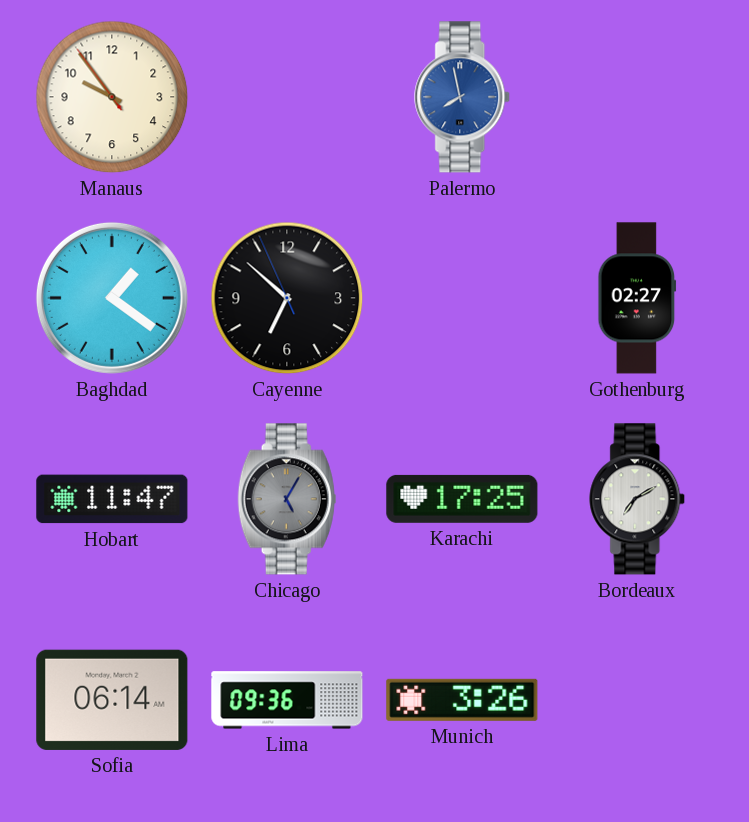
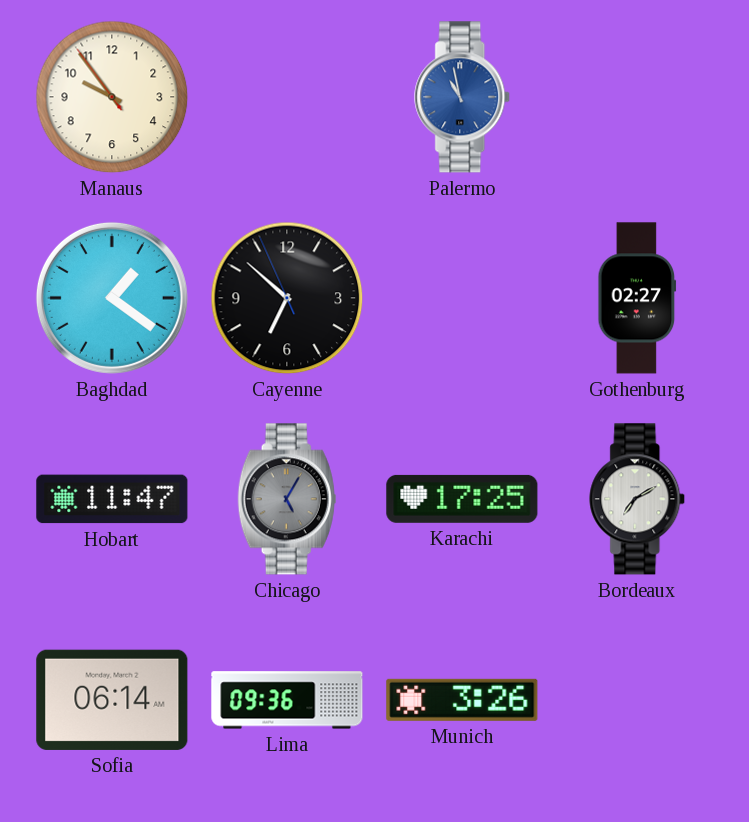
Palermo: 7:58 -> 10:58
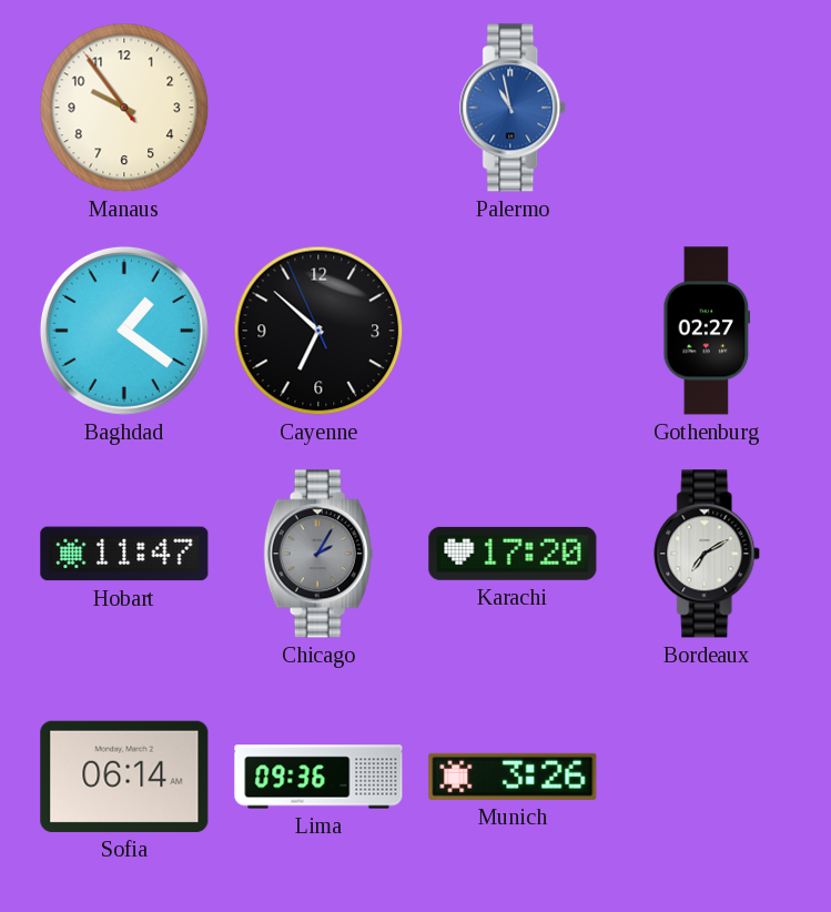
Chicago: 5:05 -> 2:05
Karachi: 17:25 -> 17:20
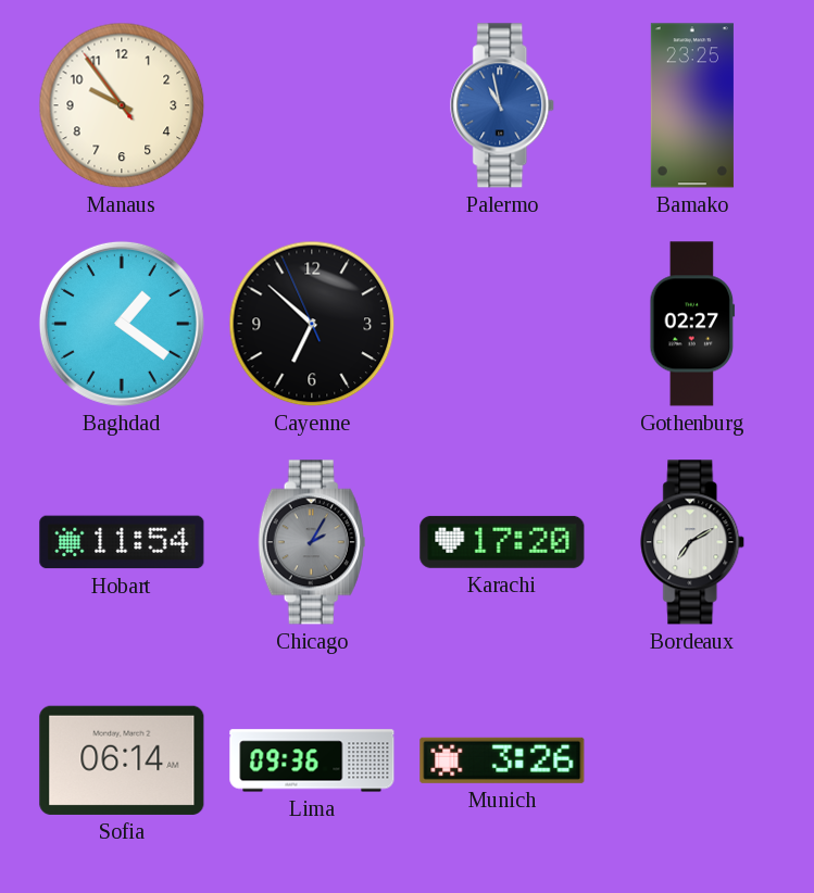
Bamako: none -> 23:25
Hobart: 11:47 -> 11:54
